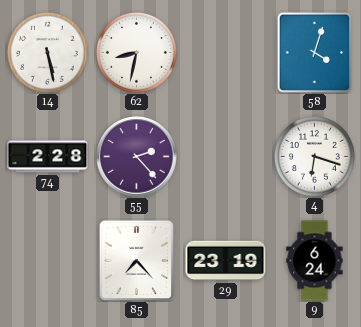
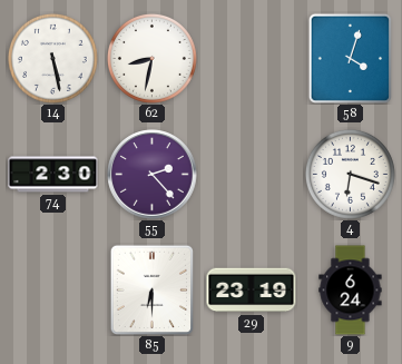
74: 2:28 -> 2:30
85: 7:23 -> 6:30
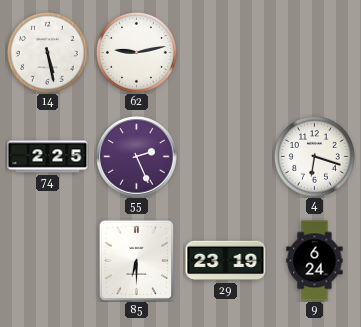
62: 8:32 -> 9:13
58: 4:03 -> none
74: 2:30 -> 2:25
55: 2:23 -> 2:26
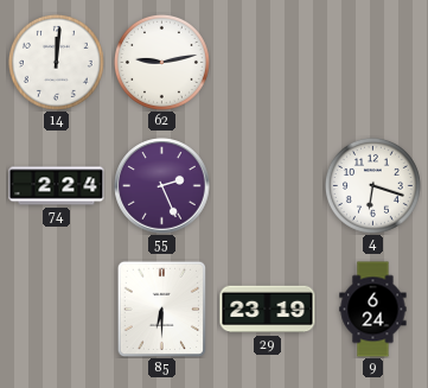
14: 5:28 -> 12:01
74: 2:25 -> 2:24
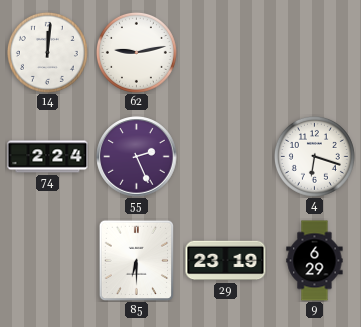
9: 6:24 -> 6:29
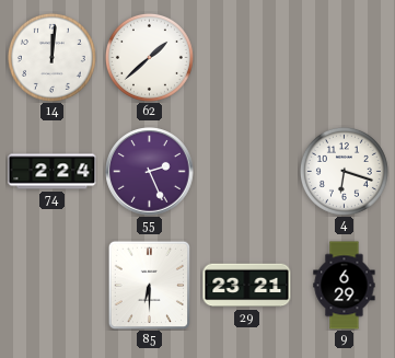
62: 9:13 -> 1:38
29: 23:19 -> 23:21
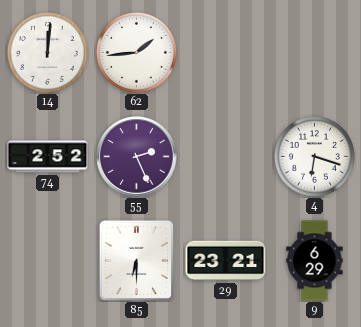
62: 1:38 -> 1:44
74: 2:24 -> 2:52
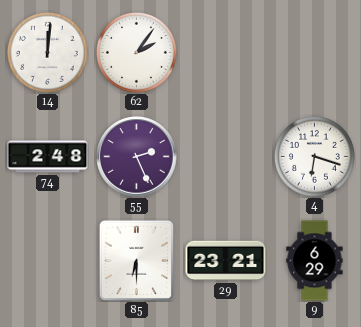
62: 1:44 -> 2:06
74: 2:52 -> 2:48
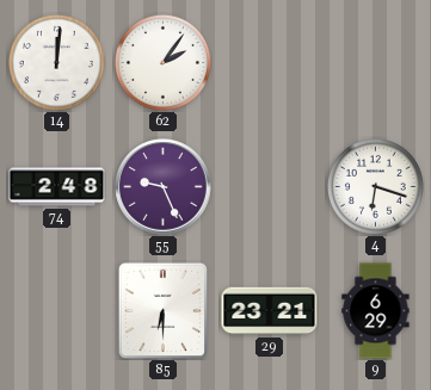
55: 2:26 -> 9:26
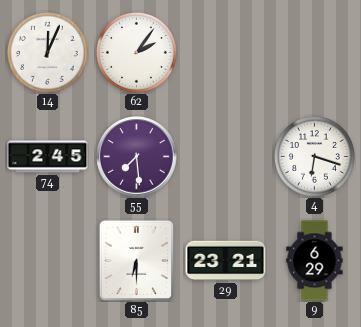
14: 12:01 -> 12:04
74: 2:48 -> 2:45
55: 9:26 -> 7:29
